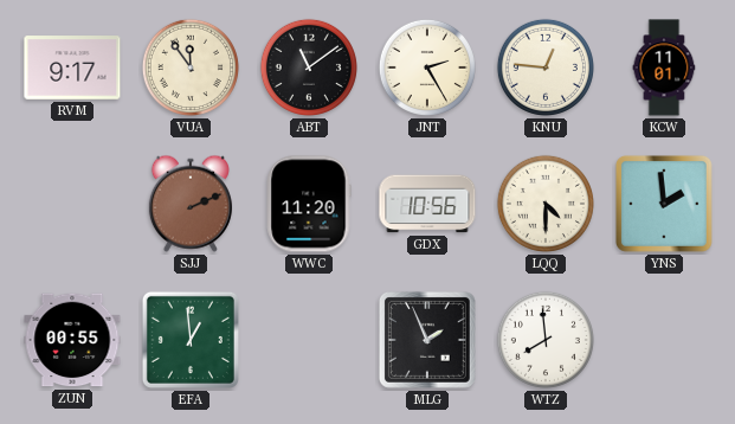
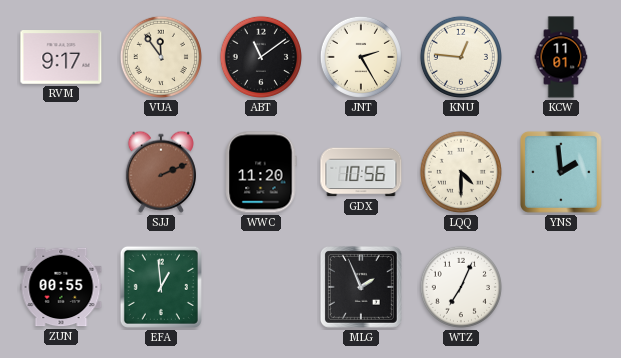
WTZ: 7:59 -> 7:04
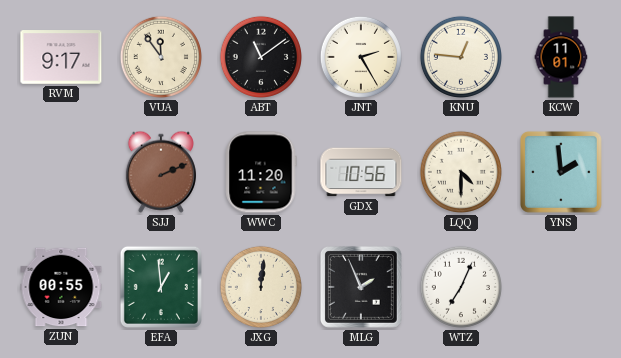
JXG: none -> 12:01
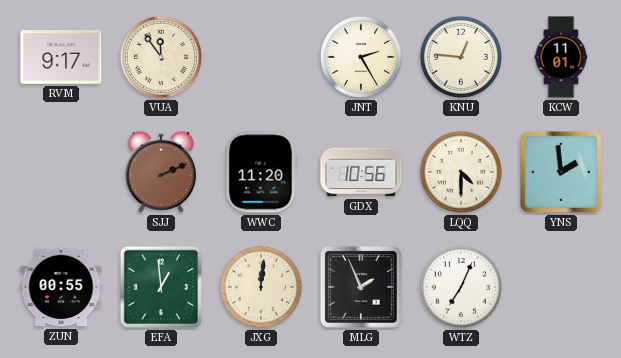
ABT: 11:09 -> none
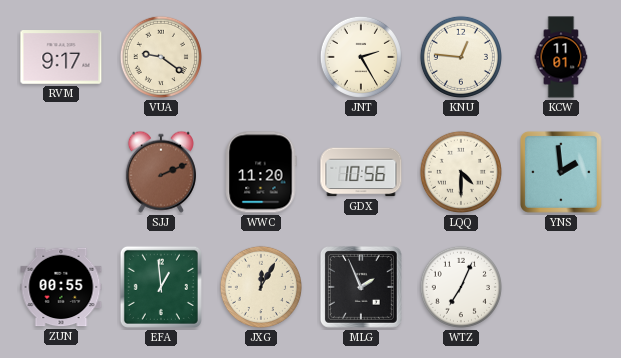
VUA: 11:54 -> 9:21
JXG: 12:01 -> 12:05
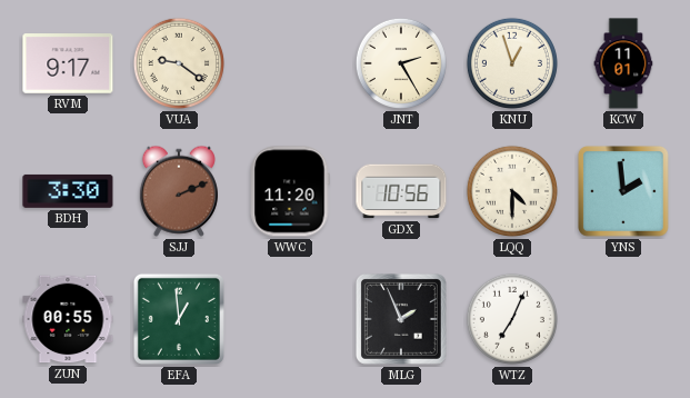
KNU: 12:46 -> 12:57
BDH: none -> 3:30
JXG: 12:05 -> none
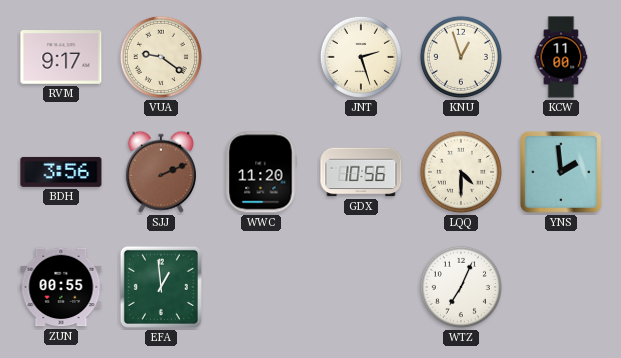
JNT: 2:25 -> 2:27
KCW: 11:01 -> 11:00
BDH: 3:30 -> 3:56
MLG: 1:56 -> none
